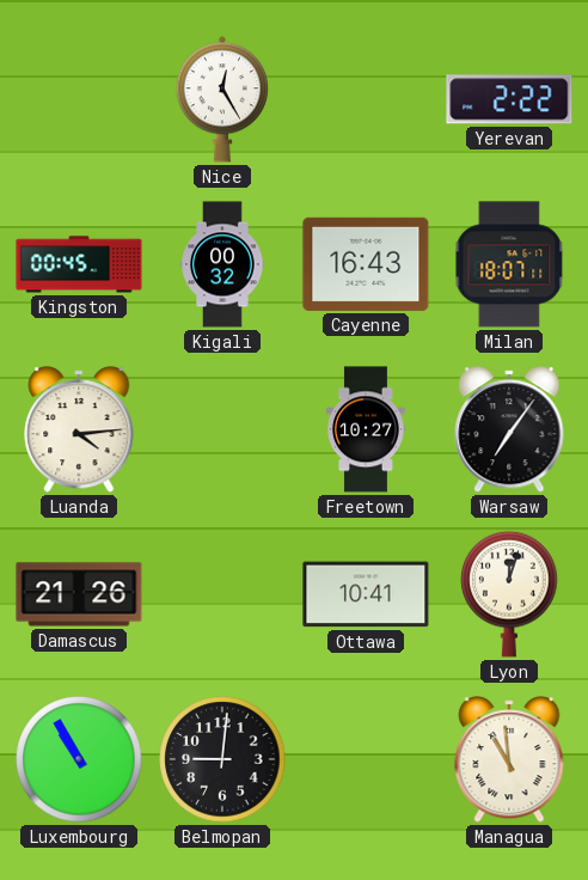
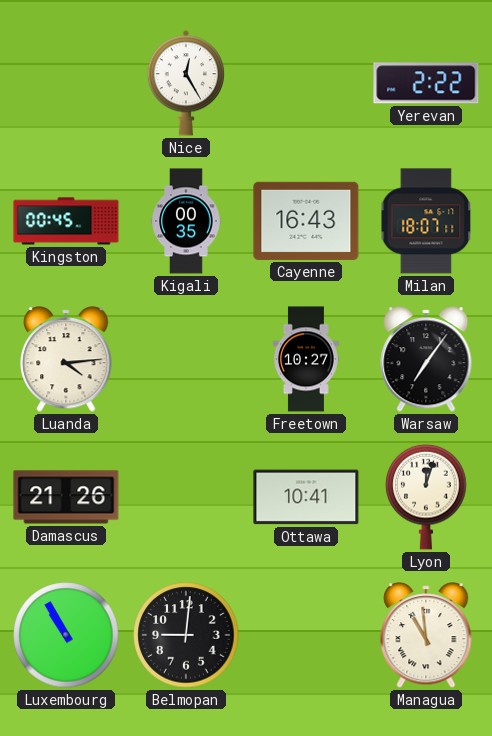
Kigali: 00:32 -> 00:35
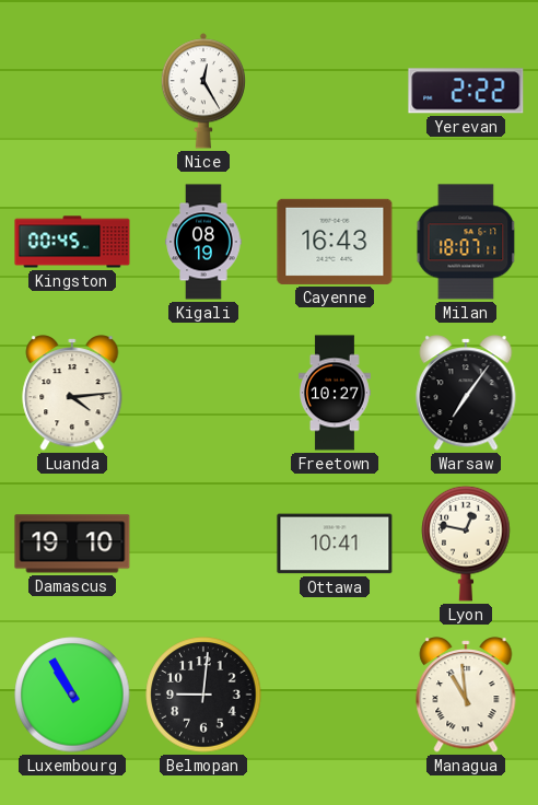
Kigali: 00:35 -> 08:19
Damascus: 21:26 -> 19:10
Lyon: 12:03 -> 12:47
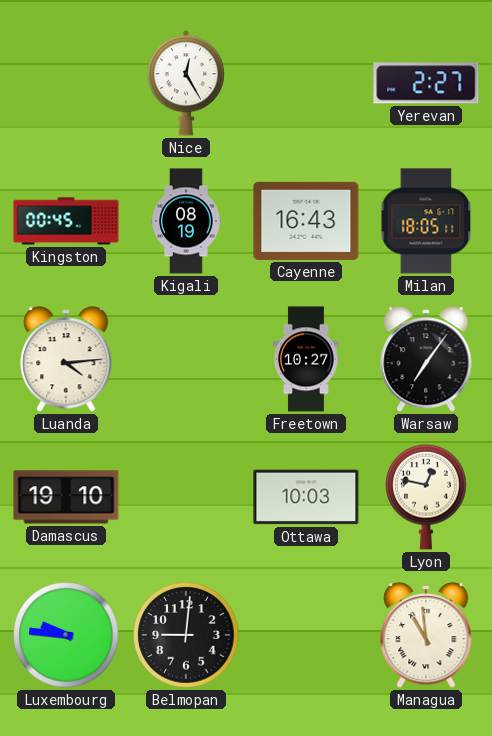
Yerevan: 2:22 -> 2:27
Milan: 18:07 -> 18:05
Ottawa: 10:41 -> 10:03
Luxembourg: 10:55 -> 9:46
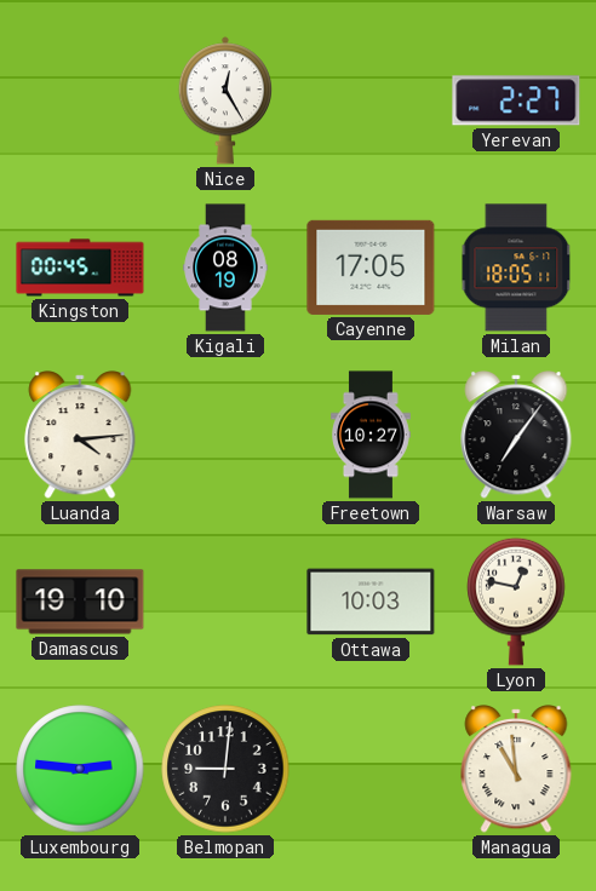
Cayenne: 16:43 -> 17:05
Luxembourg: 9:46 -> 2:46
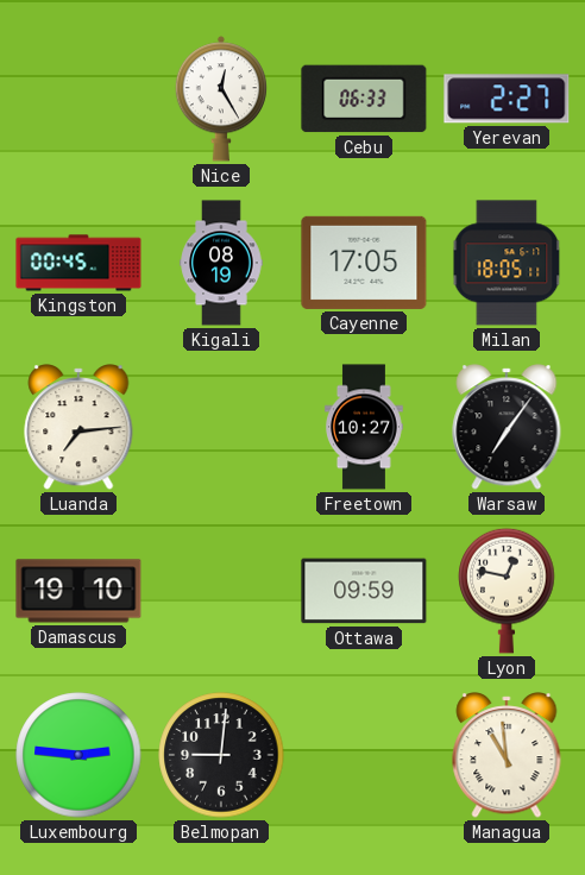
Cebu: none -> 06:33
Luanda: 4:14 -> 7:14
Ottawa: 10:03 -> 09:59
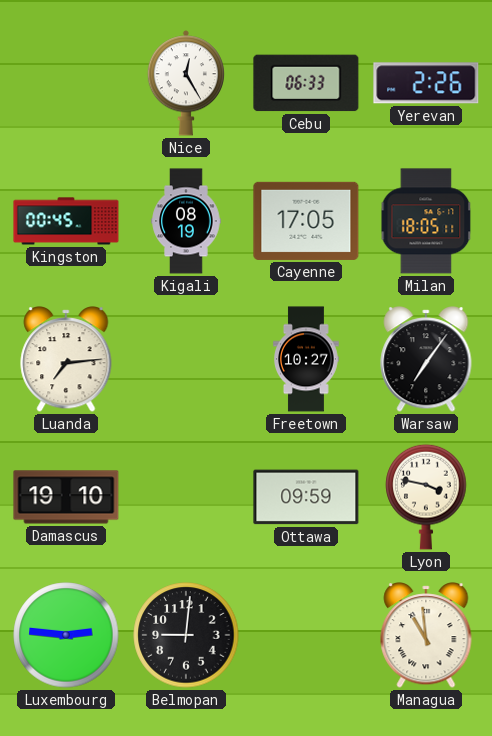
Yerevan: 2:27 -> 2:26
Lyon: 12:47 -> 3:47
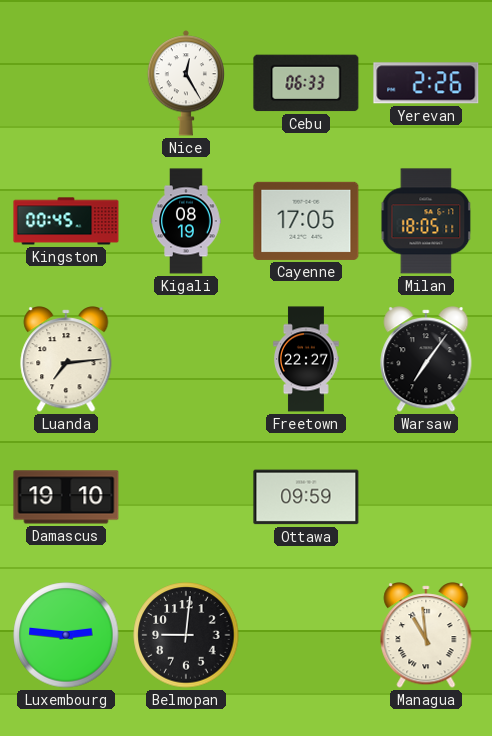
Freetown: 10:27 -> 22:27
Lyon: 3:47 -> none
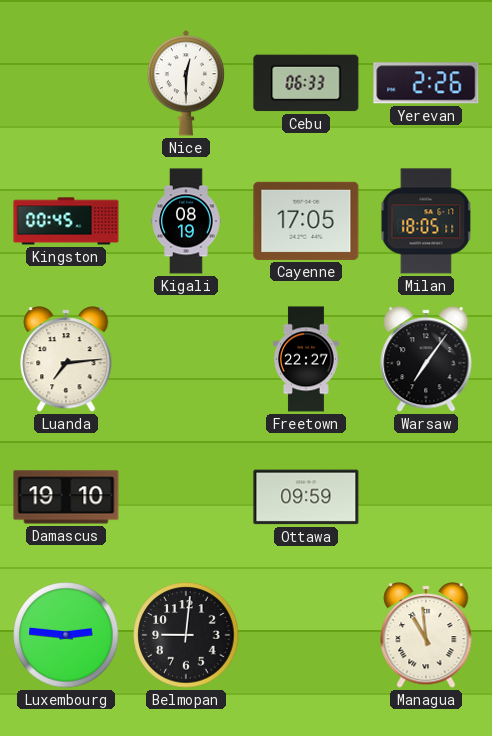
Nice: 12:25 -> 12:30
